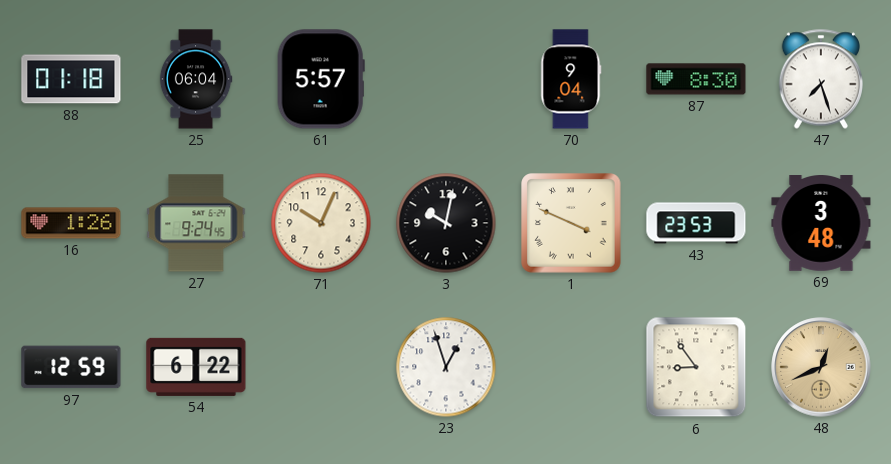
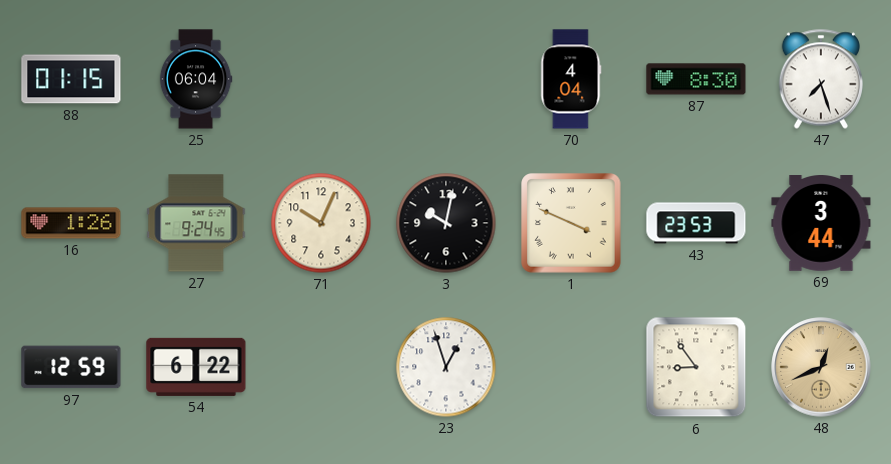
88: 01:18 -> 01:15
61: 5:57 -> none
70: 9:04 -> 4:04
69: 3:48 -> 3:44
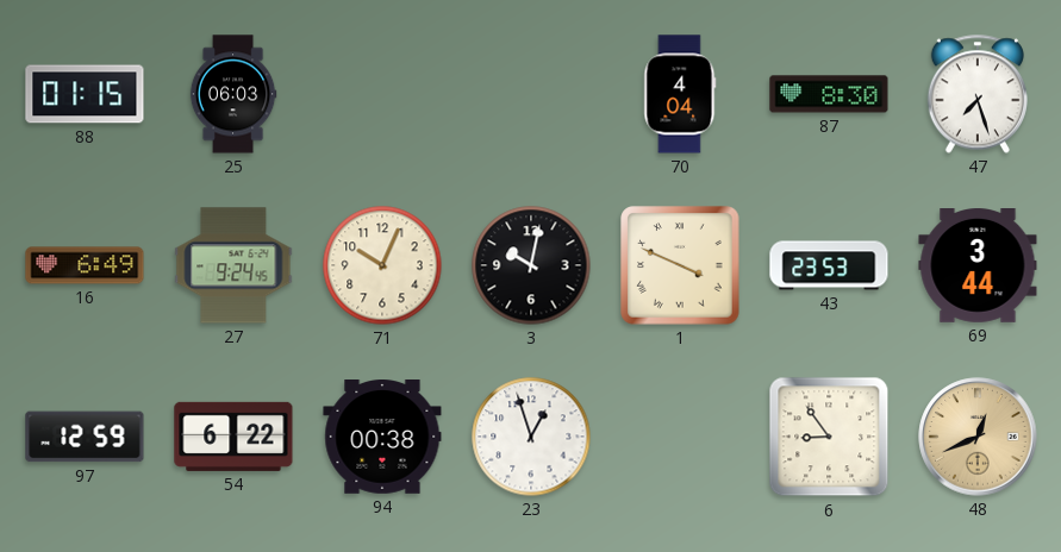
25: 06:04 -> 06:03
16: 1:26 -> 6:49
94: none -> 00:38
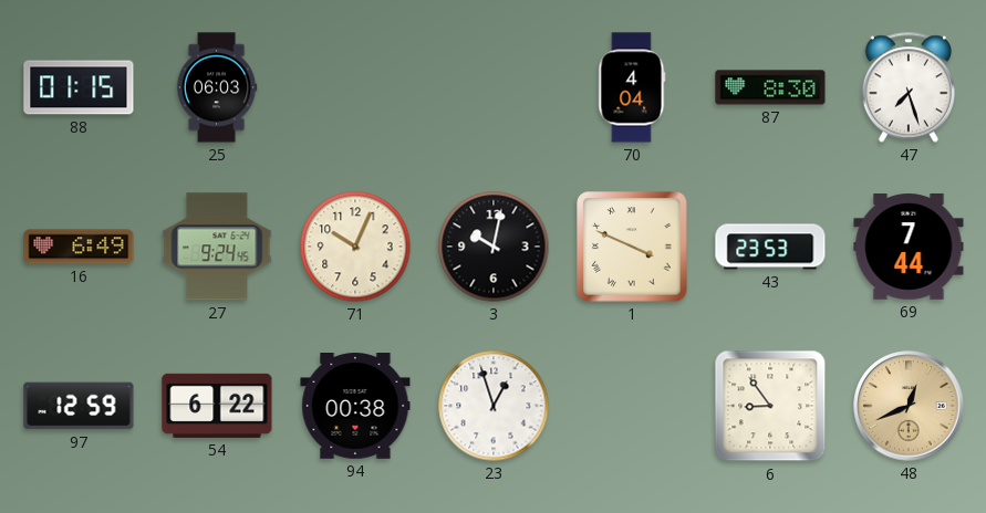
69: 3:44 -> 7:44
